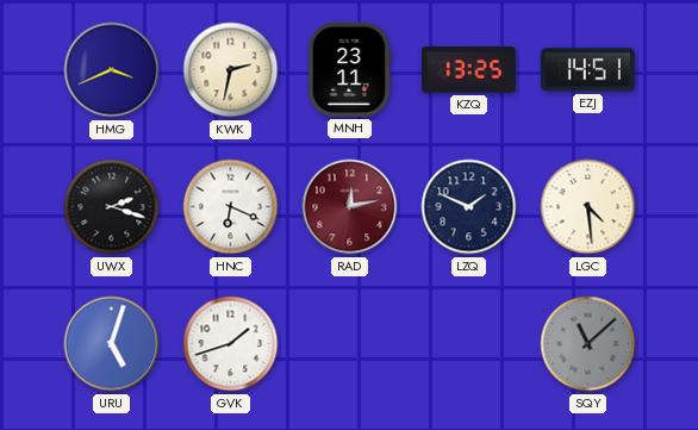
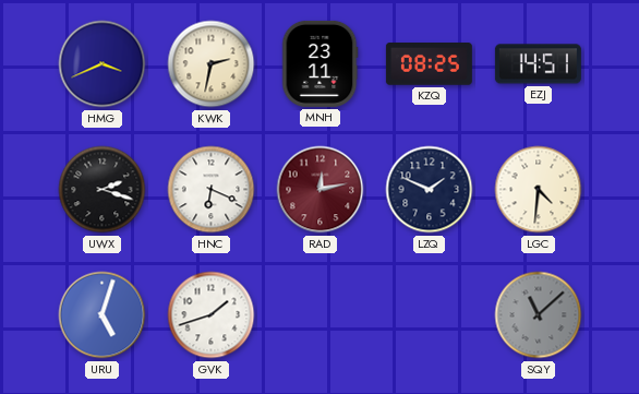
KZQ: 13:25 -> 08:25
LGC: 4:29 -> 4:31
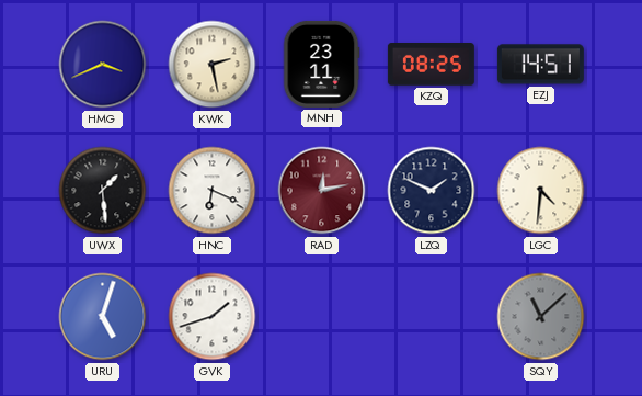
KWK: 2:32 -> 2:28
UWX: 2:18 -> 1:29
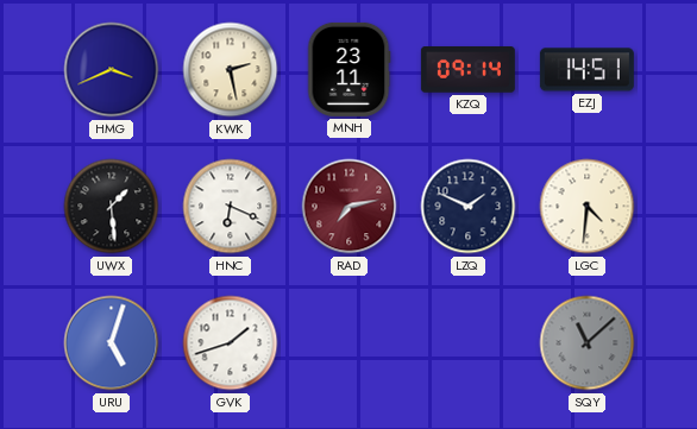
KZQ: 08:25 -> 09:14
RAD: 12:13 -> 7:13
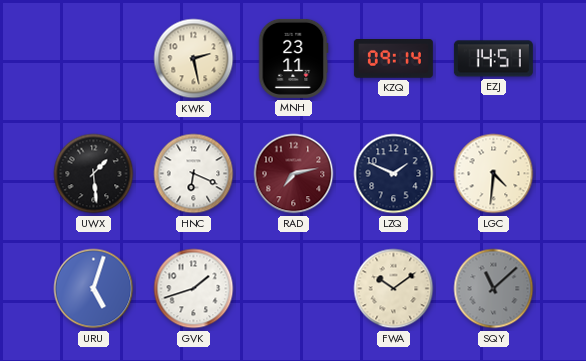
HMG: 3:41 -> none
FWA: none -> 10:09
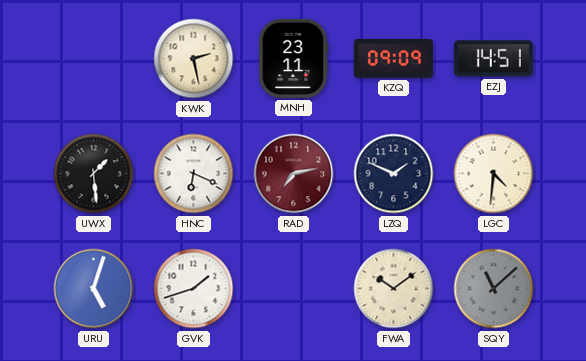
KZQ: 09:14 -> 09:09
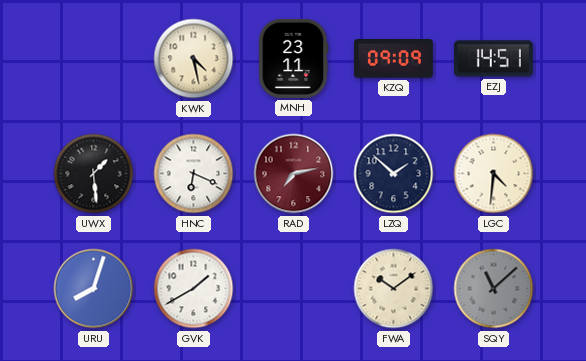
KWK: 2:28 -> 4:28
LZQ: 1:49 -> 1:52
URU: 5:03 -> 8:03
GVK: 1:42 -> 1:40
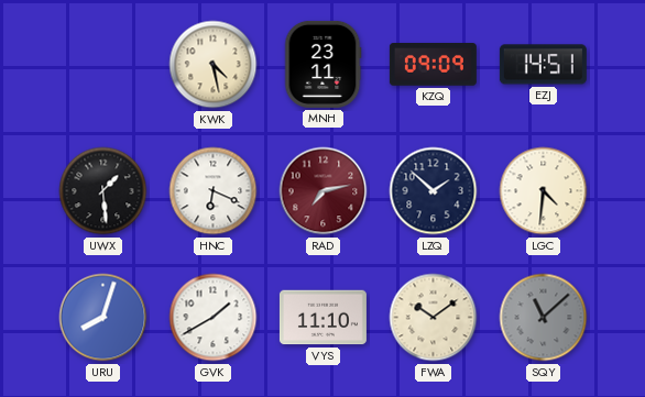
VYS: none -> 11:10
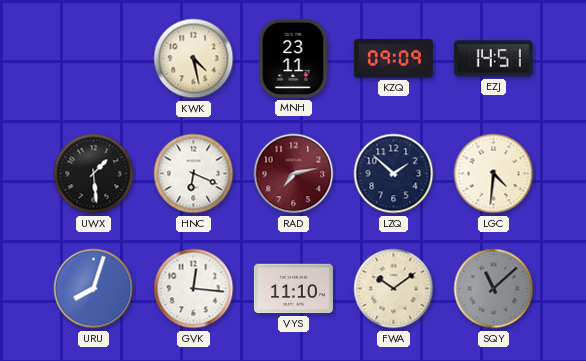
GVK: 1:40 -> 12:16
